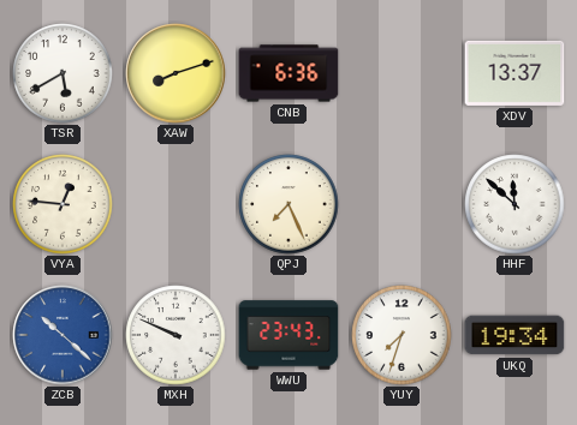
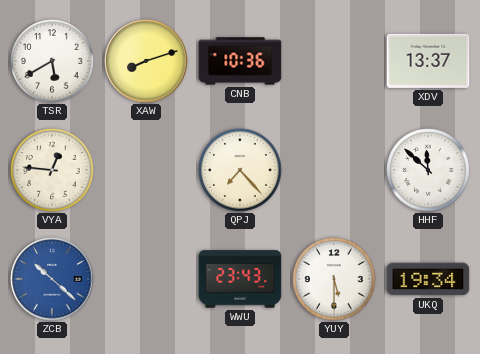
CNB: 6:36 -> 10:36
QPJ: 7:26 -> 7:23
MXH: 9:49 -> none
YUY: 7:33 -> 5:30
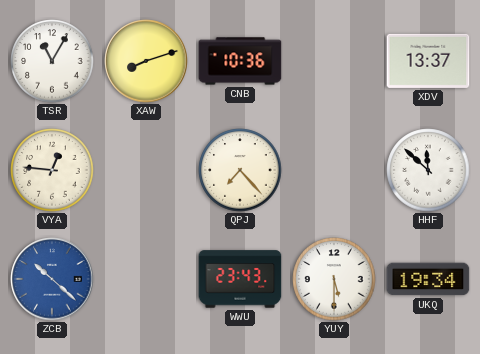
TSR: 5:40 -> 11:05
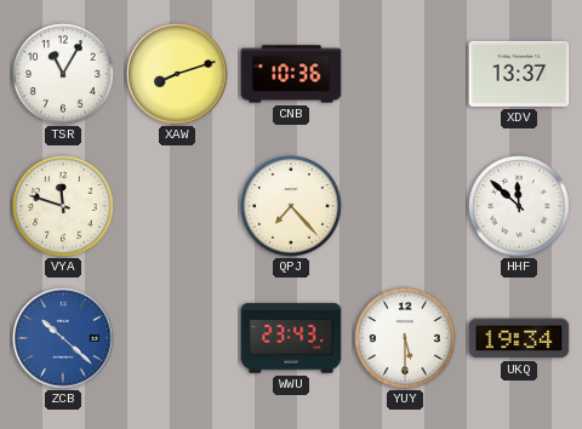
VYA: 12:46 -> 11:48
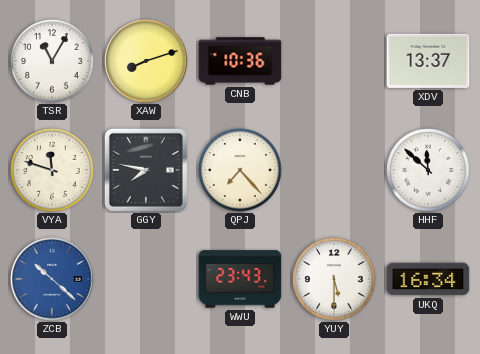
GGY: none -> 7:47
UKQ: 19:34 -> 16:34
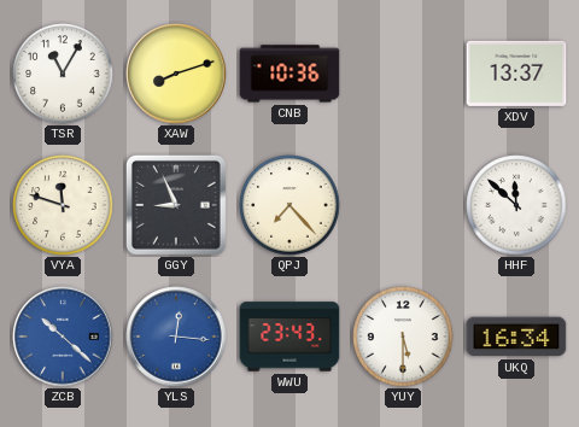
GGY: 7:47 -> 8:56
YLS: none -> 12:16
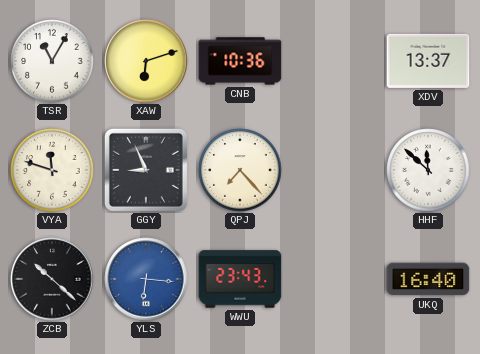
XAW: 8:12 -> 6:12
ZCB dial: blue -> black
YLS: 12:16 -> 6:16
YUY: 5:30 -> none
UKQ: 16:34 -> 16:40
